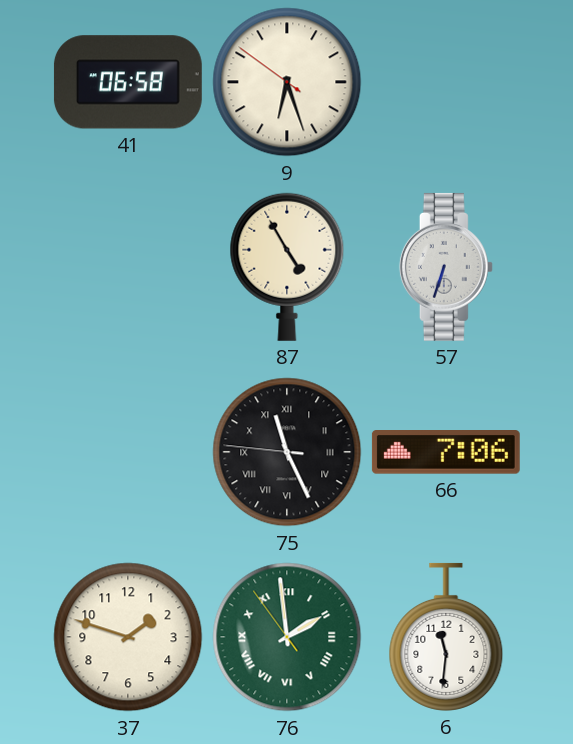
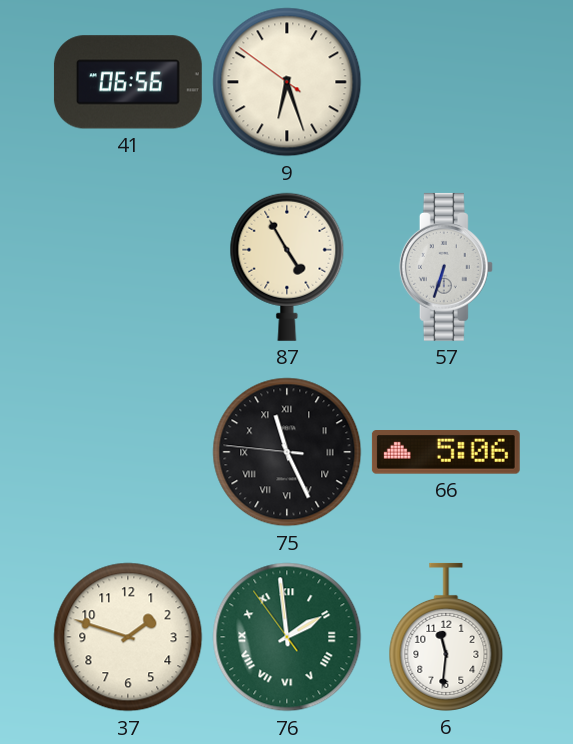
41: 06:58 -> 06:56
66: 7:06 -> 5:06
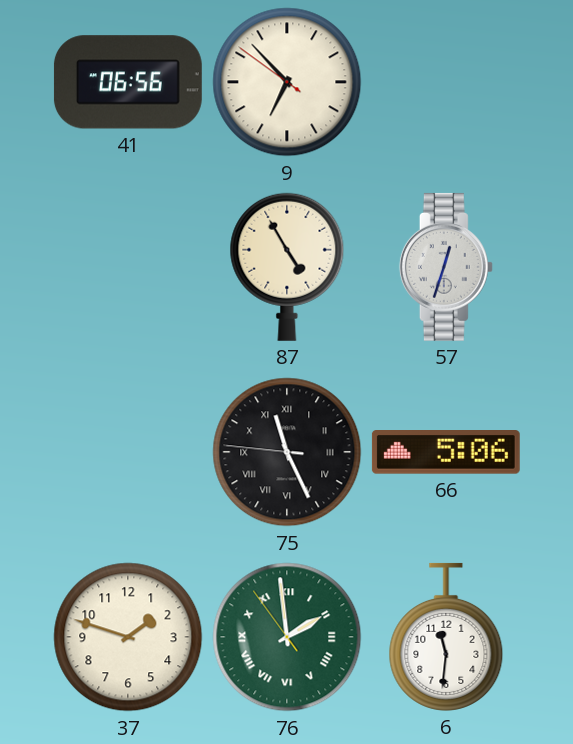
9: 6:26 -> 6:52
57: 6:33 -> 12:33
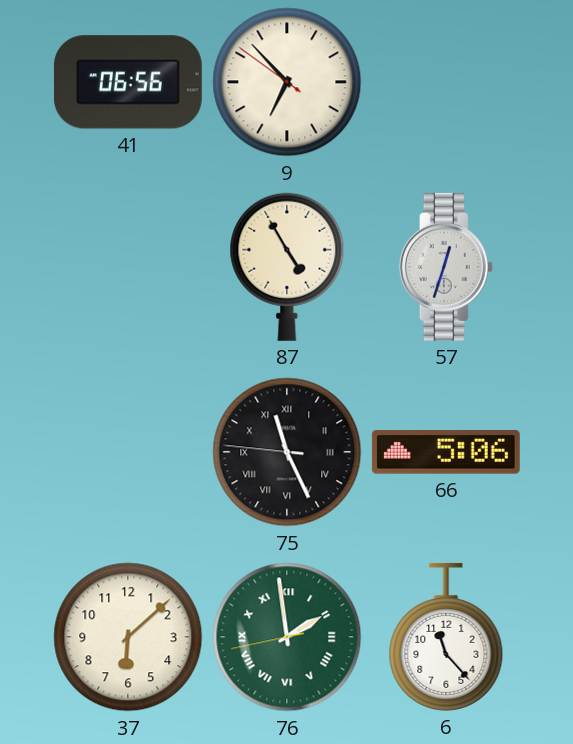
37: 1:48 -> 6:08
76: 1:58:54 -> 1:58:43
6: 11:31 -> 11:23
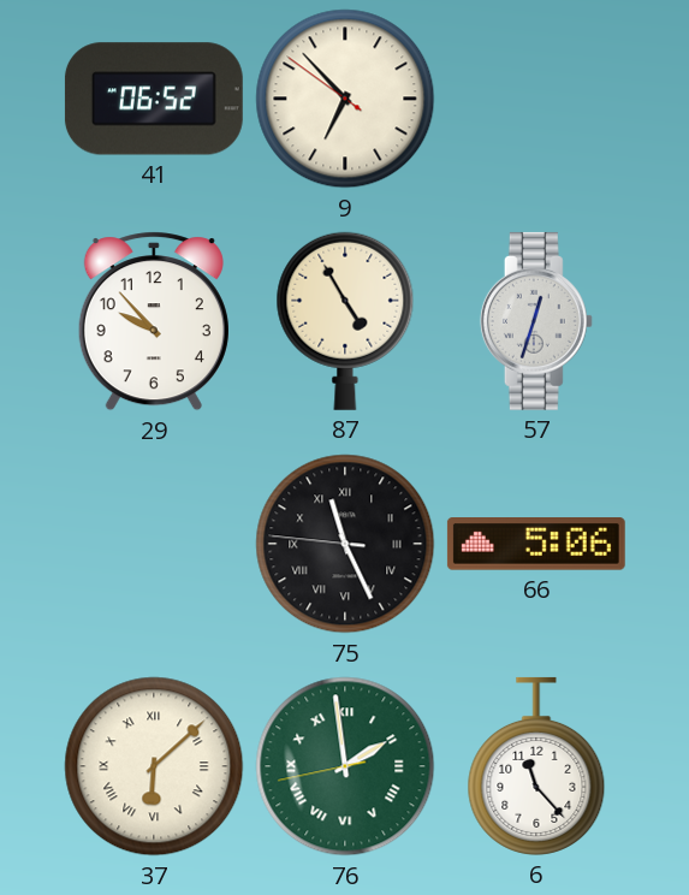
41: 06:56 -> 06:52
29: none -> 9:53
37 numerals: Arabic -> Roman
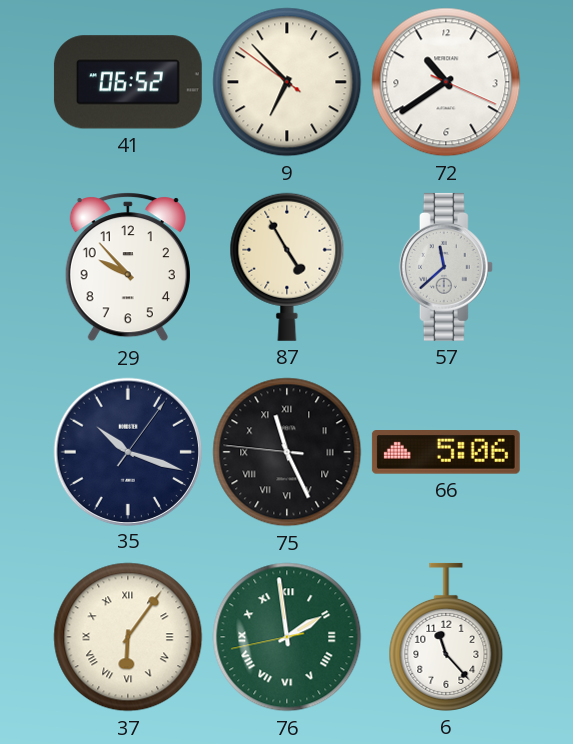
72: none -> 10:39
57: 12:33 -> 11:38
35: none -> 10:18
37: 6:08 -> 6:06
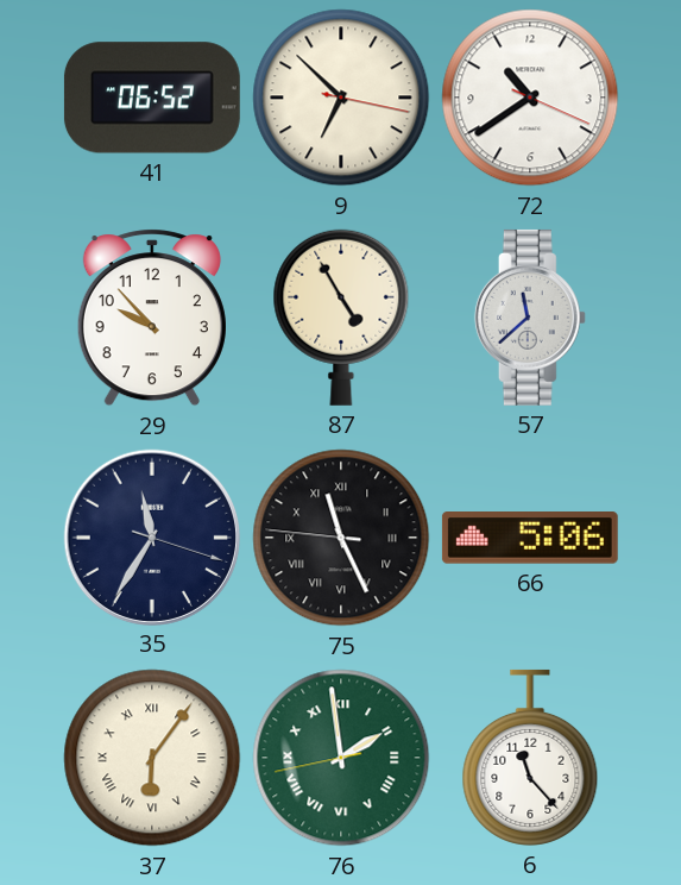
9: 6:52:51 -> 6:52:17
35: 10:18 -> 11:35
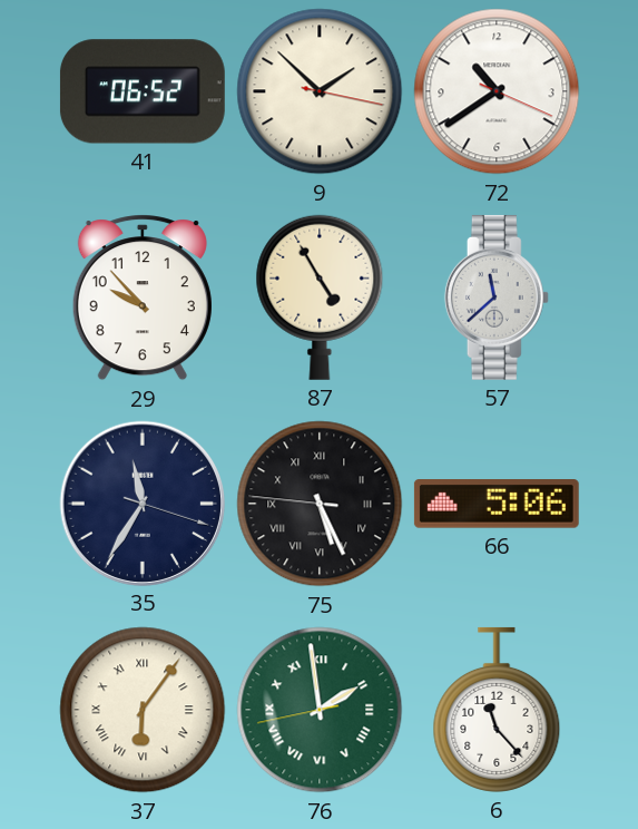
9: 6:52 -> 1:52
75: 11:25 -> 5:25
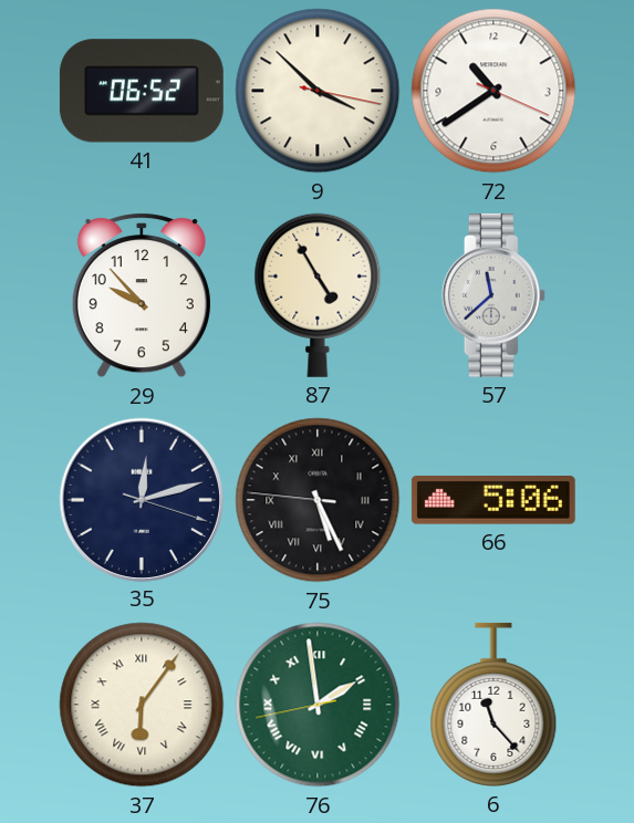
9: 1:52 -> 3:52
35: 11:35 -> 12:12
